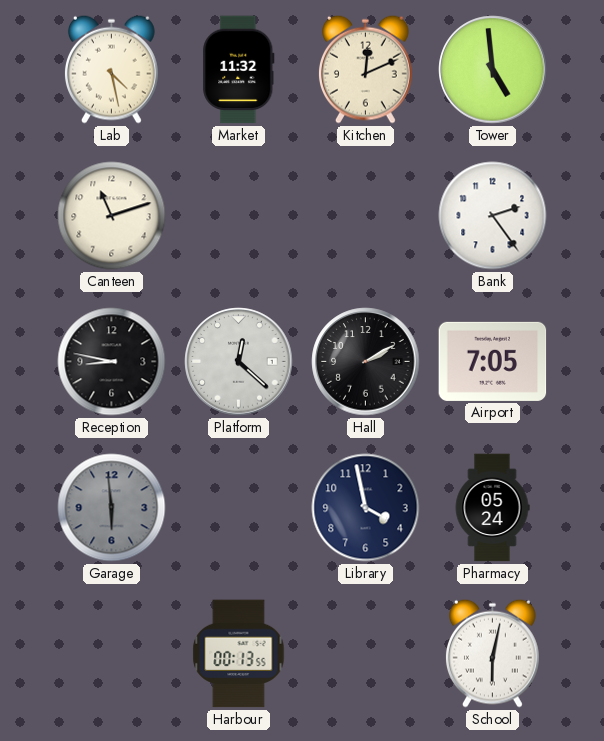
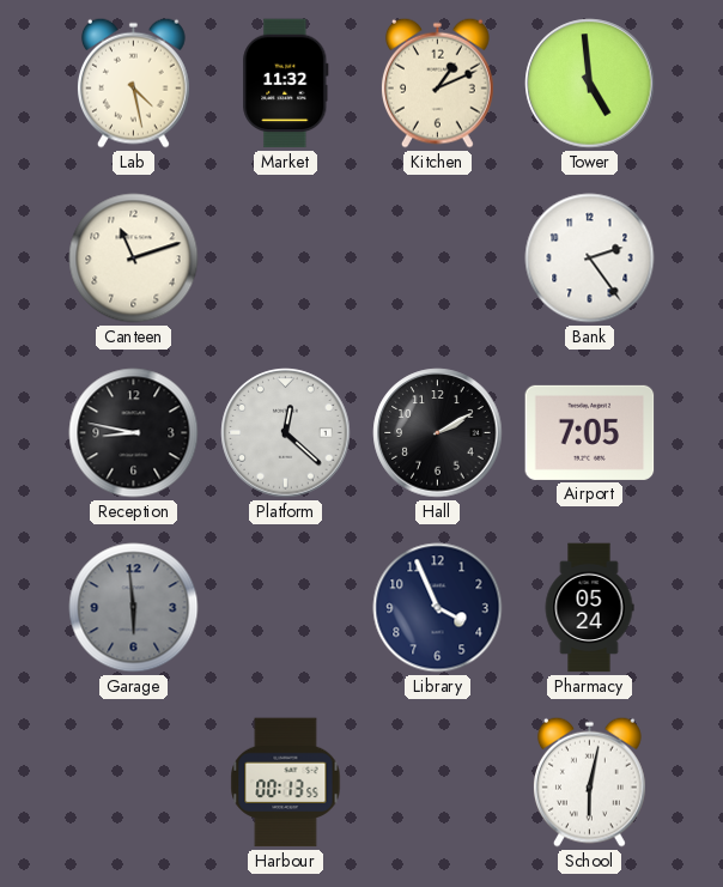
Kitchen: 12:11 -> 1:11
Library: 3:58 -> 3:56
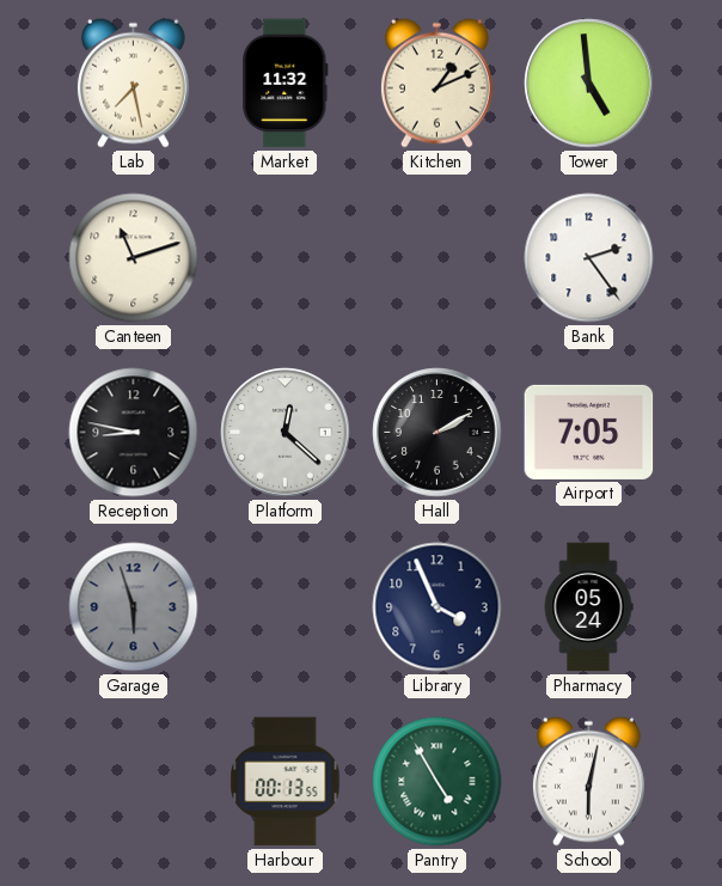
Lab: 4:28 -> 7:28
Garage: 5:59 -> 5:57
Pantry: none -> 4:55
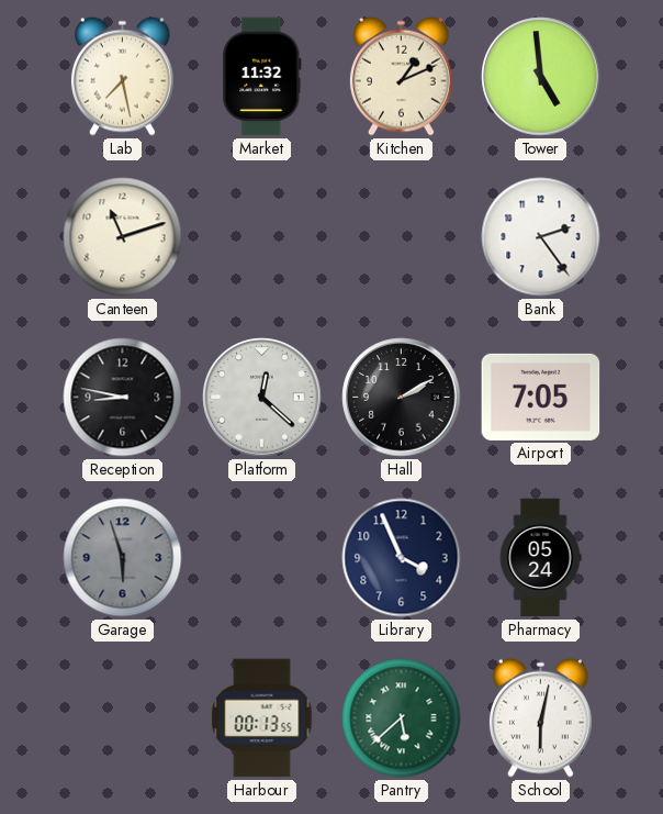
Pantry: 4:55 -> 5:38
